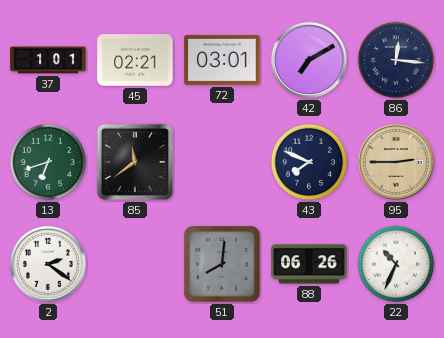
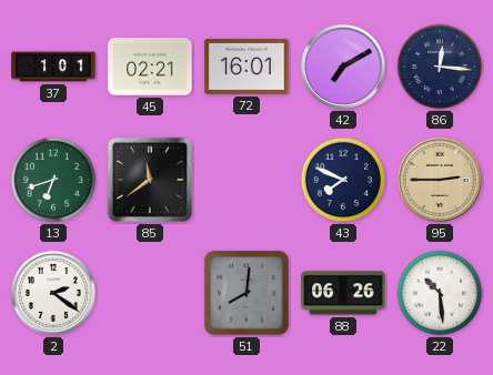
72: 03:01 -> 16:01
22: 10:34 -> 10:29
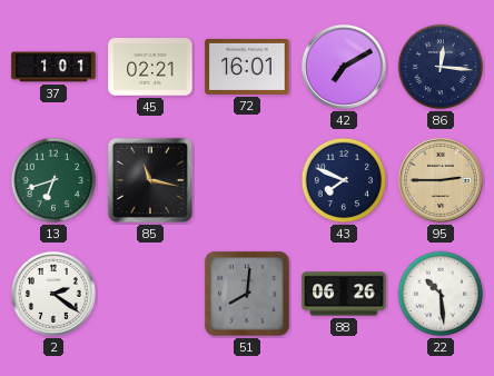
85: 11:39 -> 11:17
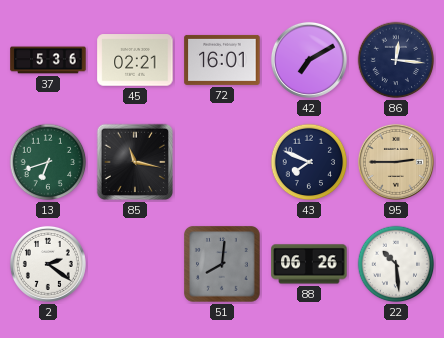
37: 1:01 -> 5:36
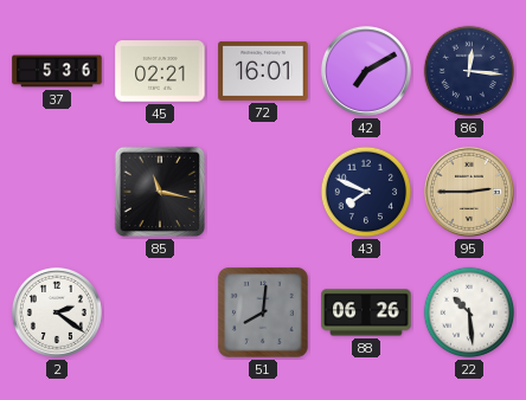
13: 6:42 -> none
